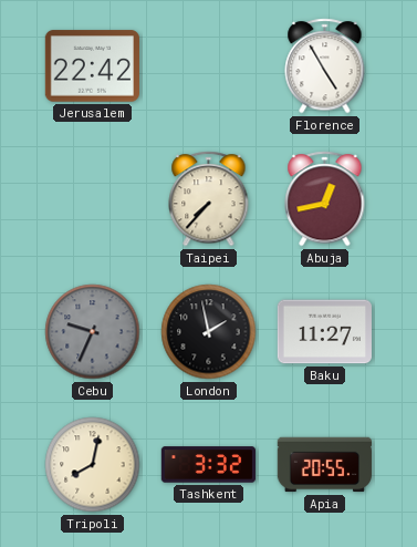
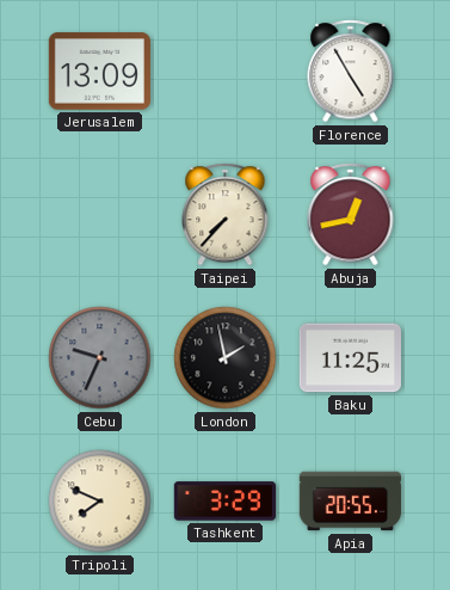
Jerusalem: 22:42 -> 13:09
Baku: 11:27 -> 11:25
Tripoli: 8:02 -> 7:49
Tashkent: 3:32 -> 3:29
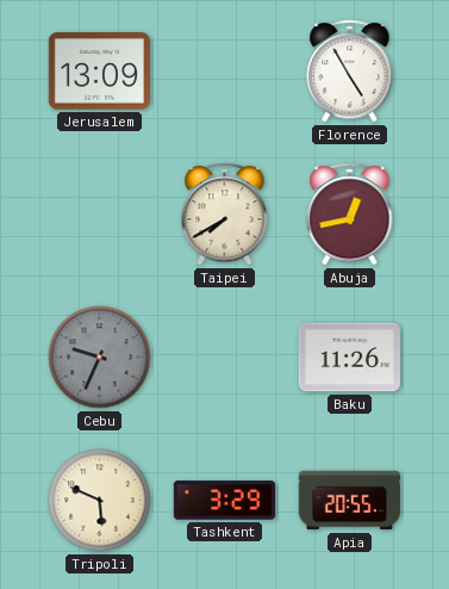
Taipei: 7:37 -> 7:40
London: 1:58 -> none
Baku: 11:25 -> 11:26
Tripoli: 7:49 -> 5:49
